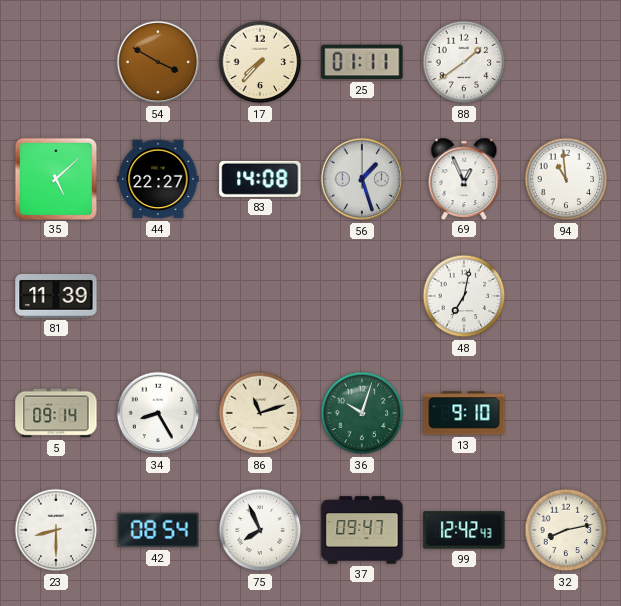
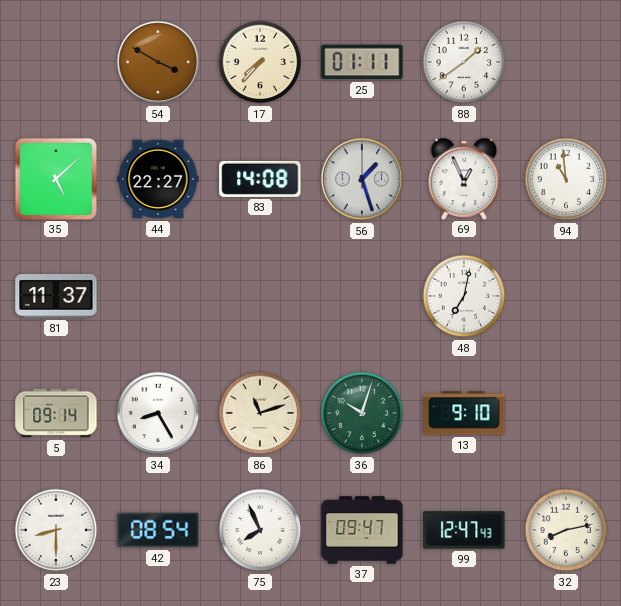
81: 11:39 -> 11:37
99: 12:42 -> 12:47
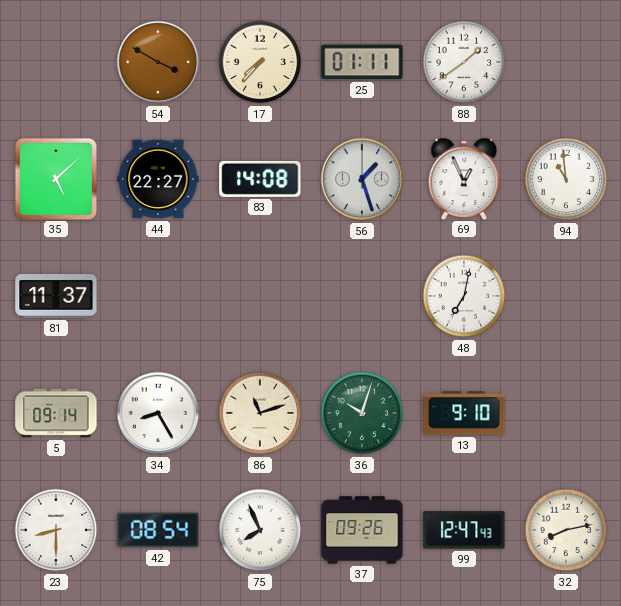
37: 09:47 -> 09:26
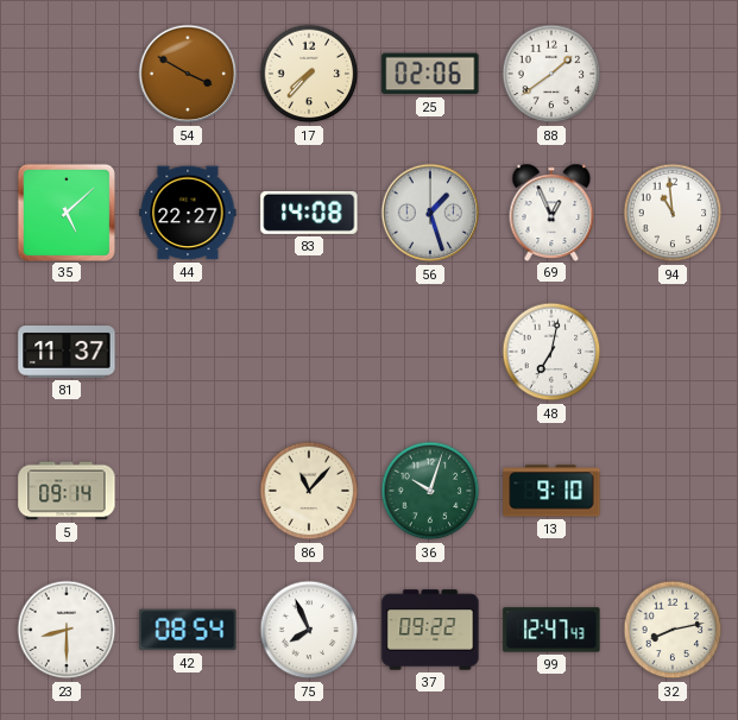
25: 01:11 -> 02:06
34: 8:25 -> none
86: 11:12 -> 11:07
37: 09:26 -> 09:22
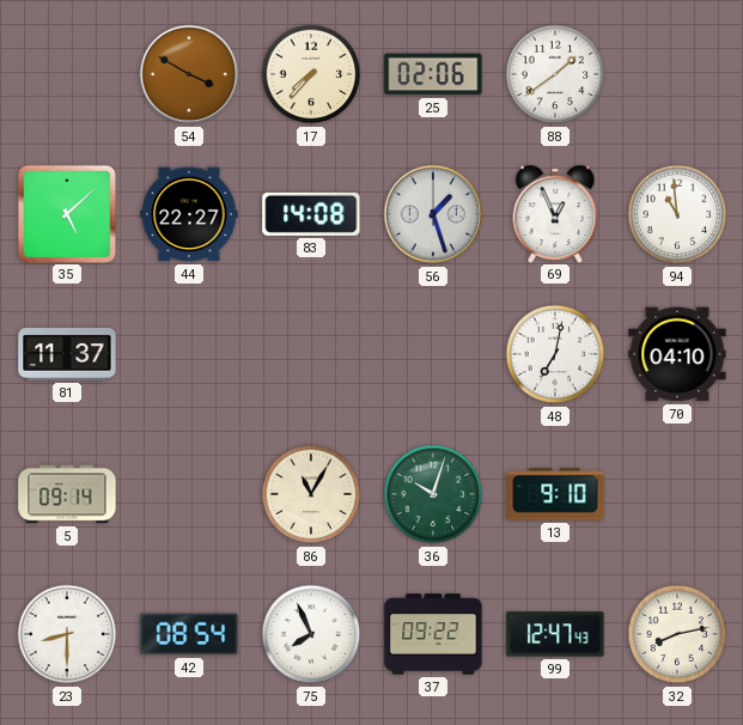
70: none -> 04:10
86: 11:07 -> 11:05
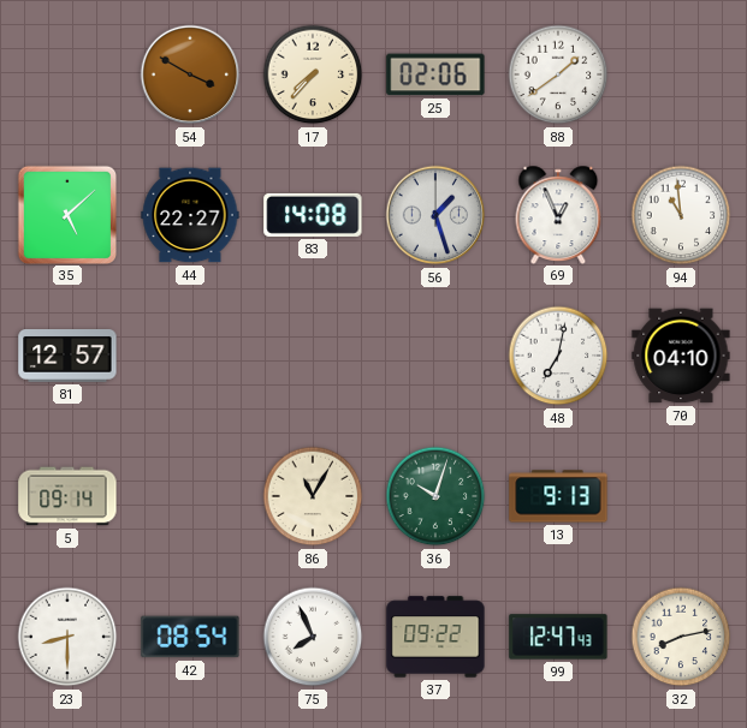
81: 11:37 -> 12:57
13: 9:10 -> 9:13
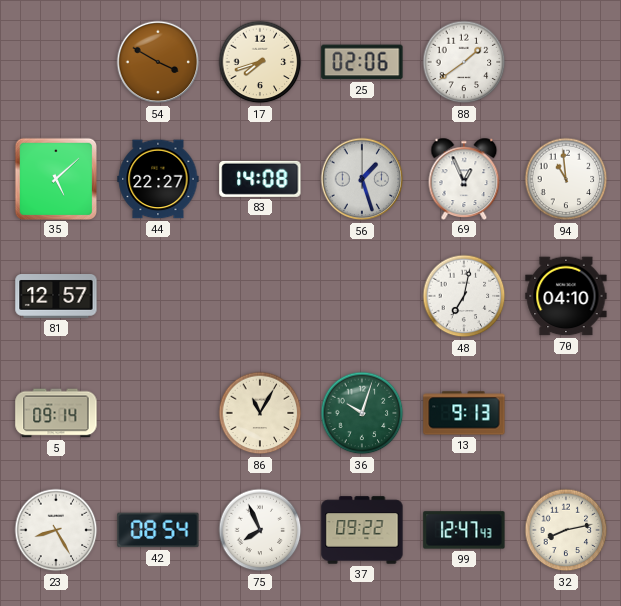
17: 7:37 -> 7:42
23: 8:30 -> 8:25
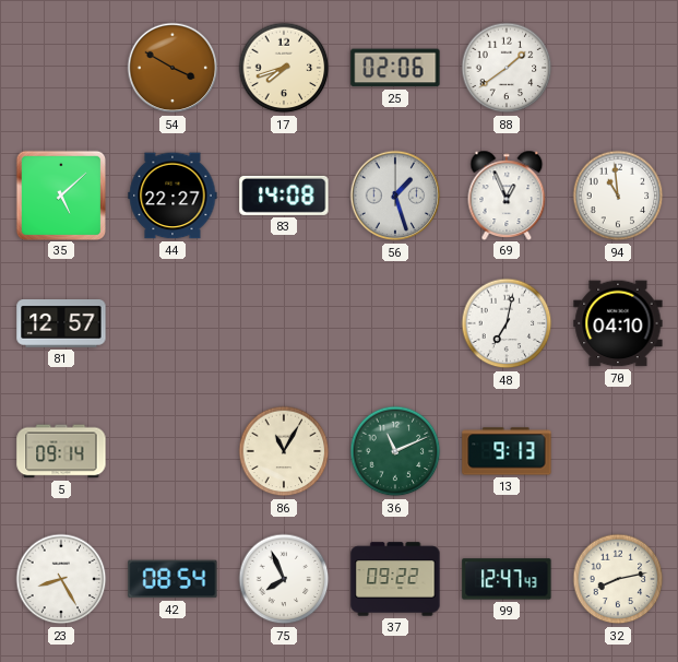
36: 10:03 -> 11:11
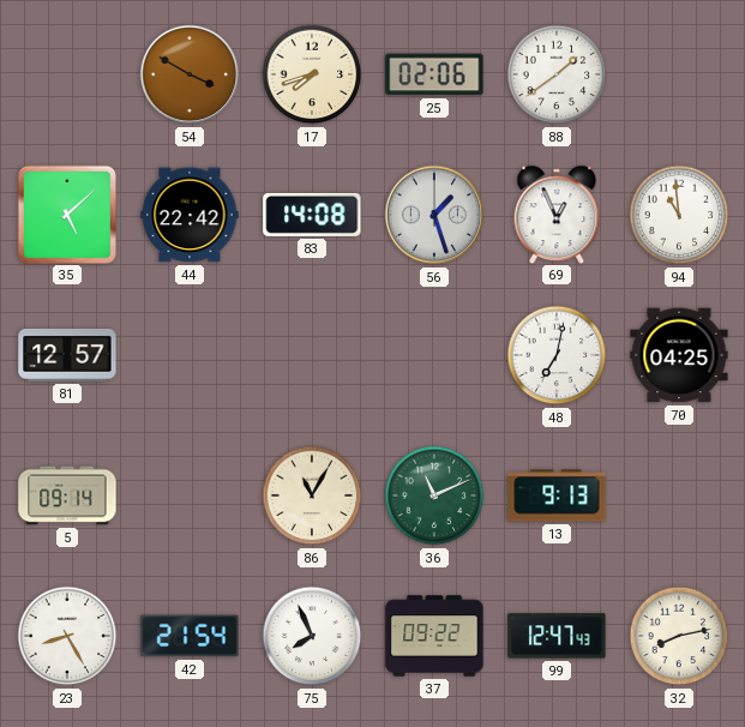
44: 22:27 -> 22:42
70: 04:10 -> 04:25
42: 08:54 -> 21:54
